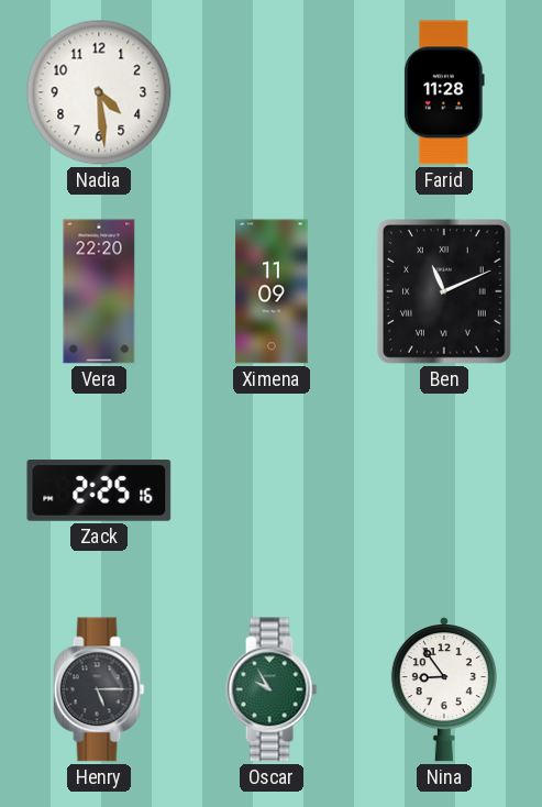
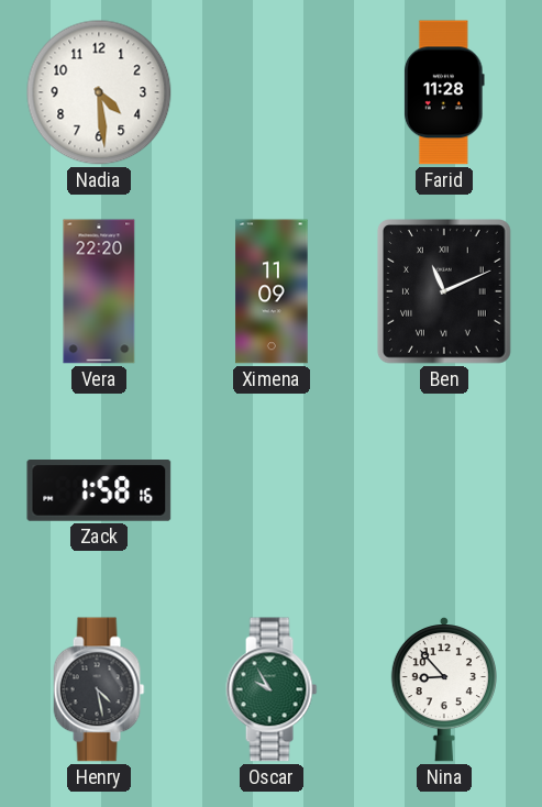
Zack: 2:25 -> 1:58
Henry: 5:15 -> 4:28
Nina: 8:54 -> 8:53
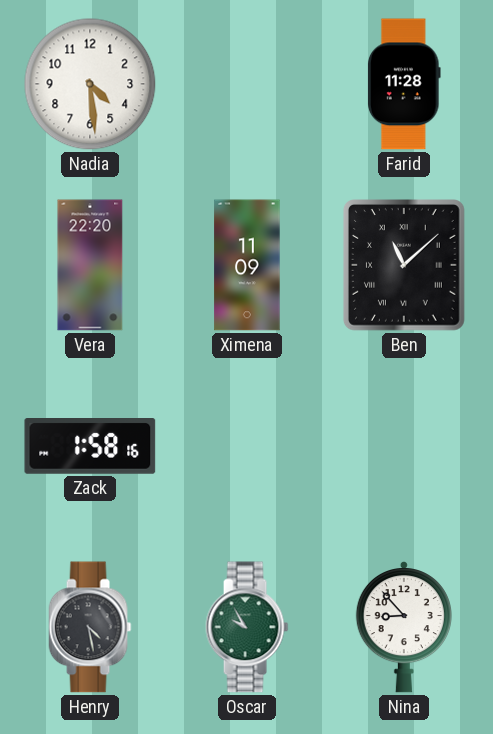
Ben: 11:11 -> 11:08
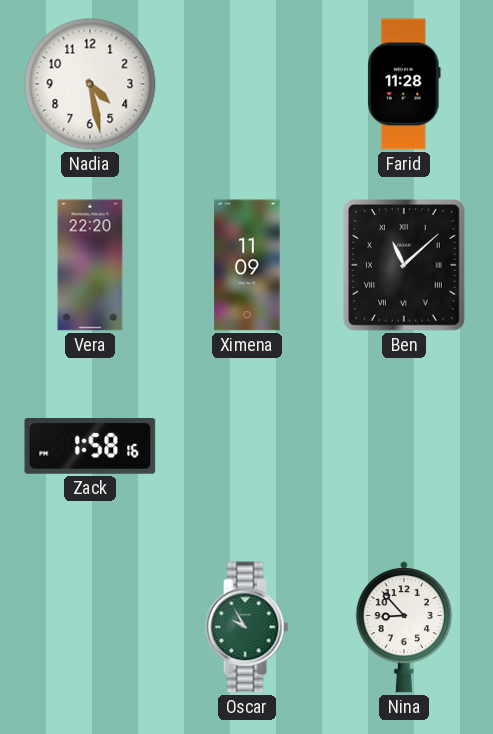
Nadia: 4:29 -> 4:28
Henry: 4:28 -> none
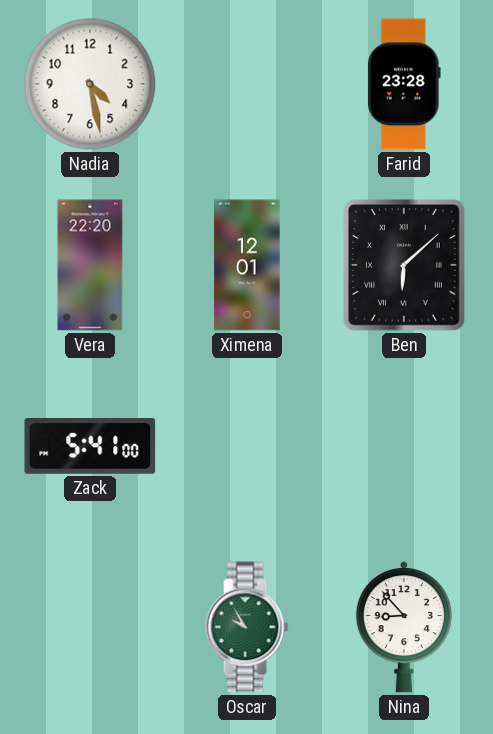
Farid: 11:28 -> 23:28
Ximena: 11:09 -> 12:01
Ben: 11:08 -> 6:08
Zack: 1:58 -> 5:41
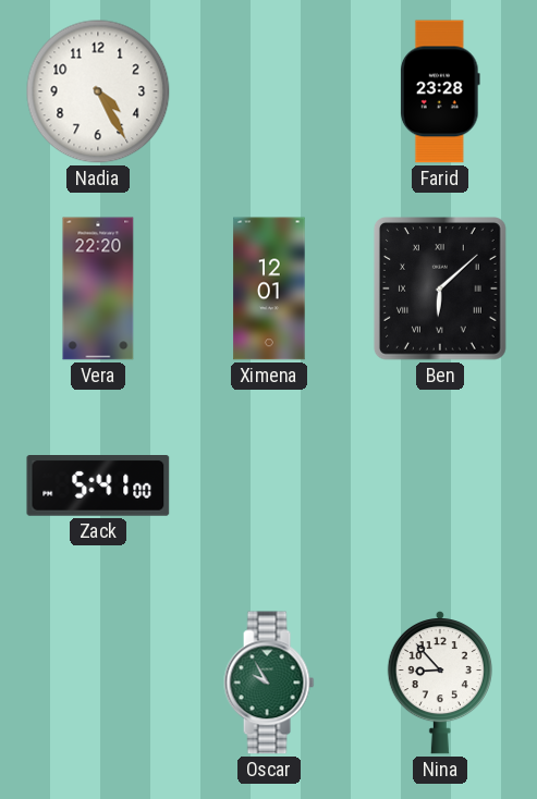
Nadia: 4:28 -> 4:25
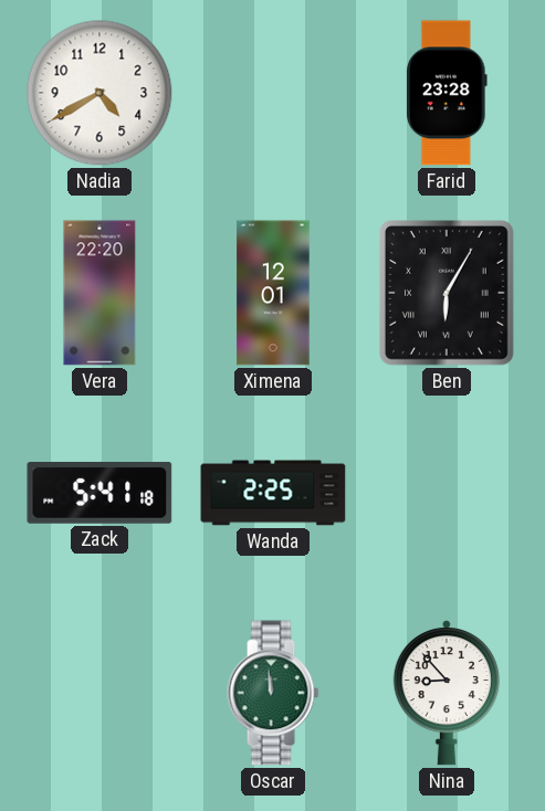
Nadia: 4:25 -> 4:40
Ben: 6:08 -> 6:05
Zack: 5:41:00 -> 5:41:18
Wanda: none -> 2:25
Oscar: 9:55 -> 11:59
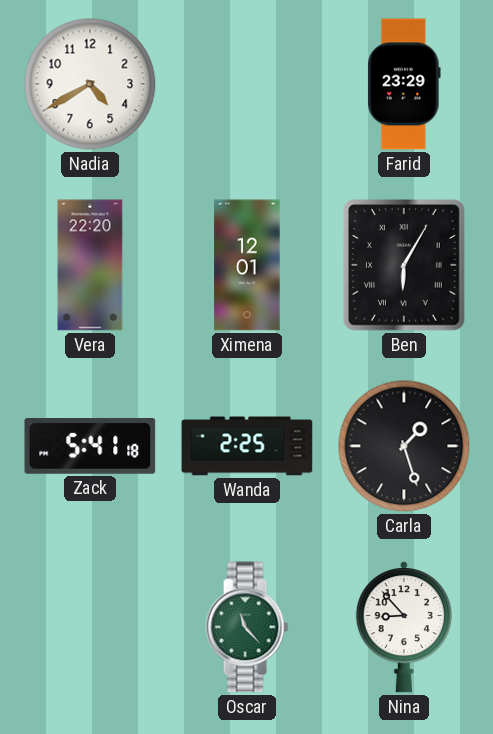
Farid: 23:28 -> 23:29
Carla: none -> 1:27
Oscar: 11:59 -> 11:23
